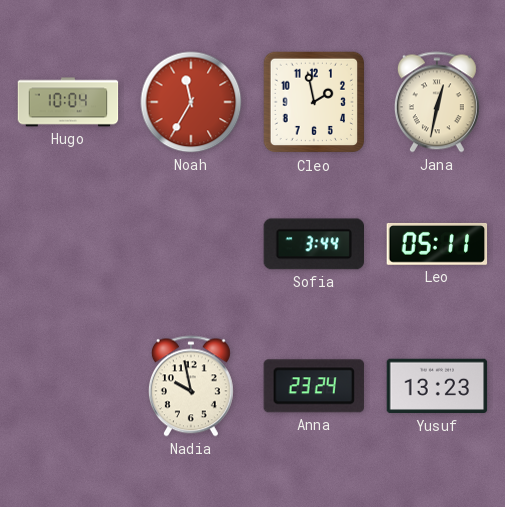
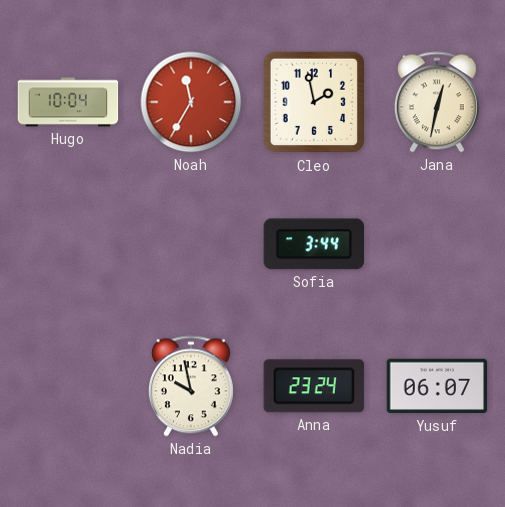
Leo: 05:11 -> none
Yusuf: 13:23 -> 06:07
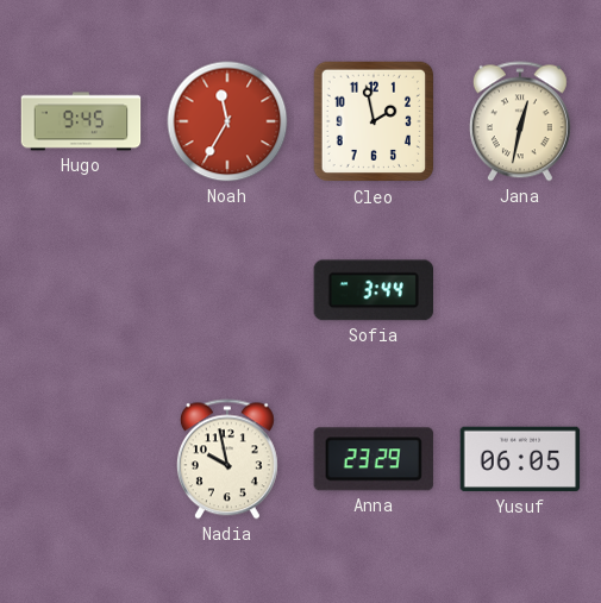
Hugo: 10:04 -> 9:45
Anna: 23:24 -> 23:29
Yusuf: 06:07 -> 06:05
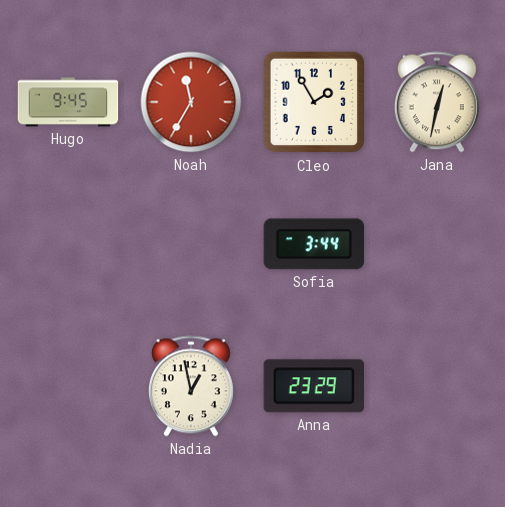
Cleo: 1:58 -> 1:55
Nadia: 9:58 -> 12:58
Yusuf: 06:05 -> none
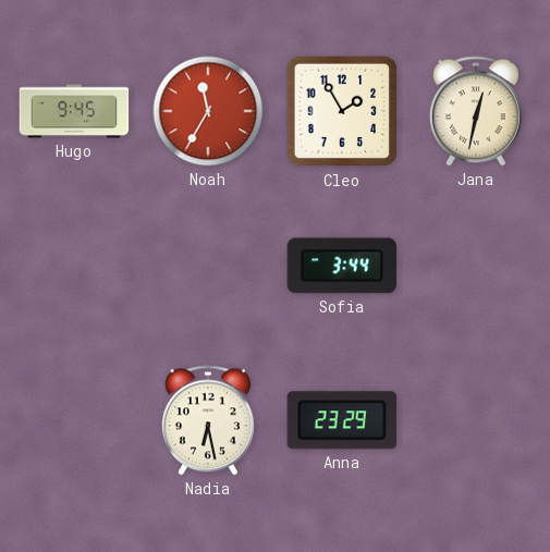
Nadia: 12:58 -> 6:28
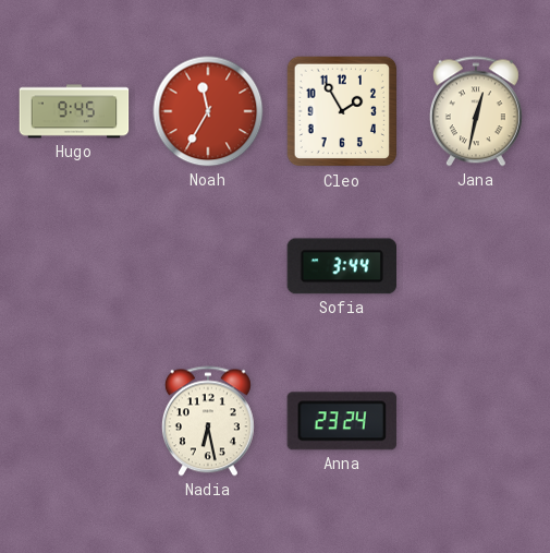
Anna: 23:29 -> 23:24
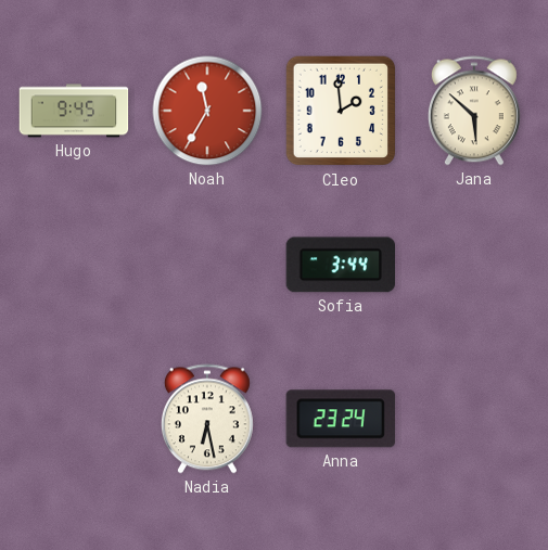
Cleo: 1:55 -> 1:59
Jana: 12:32 -> 5:52
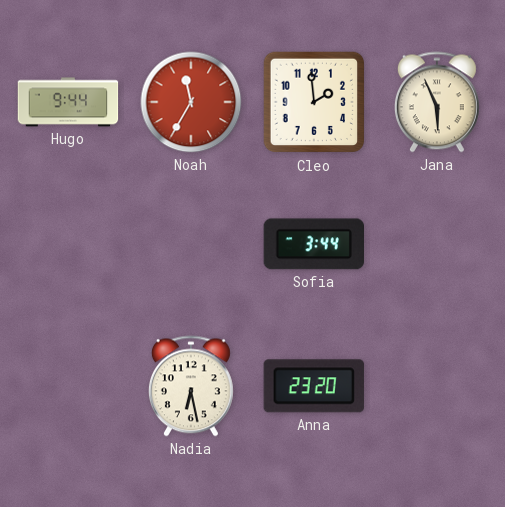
Hugo: 9:45 -> 9:44
Jana: 5:52 -> 5:56
Anna: 23:24 -> 23:20
